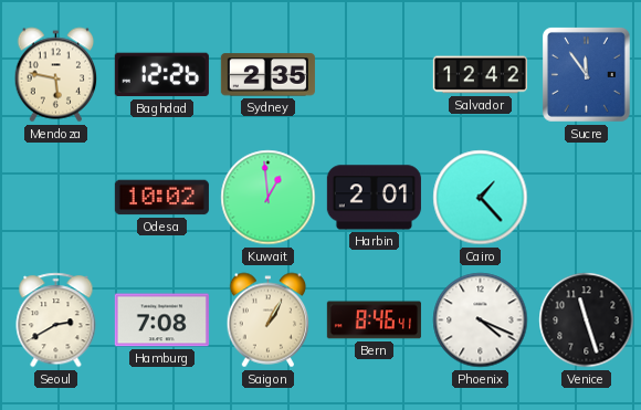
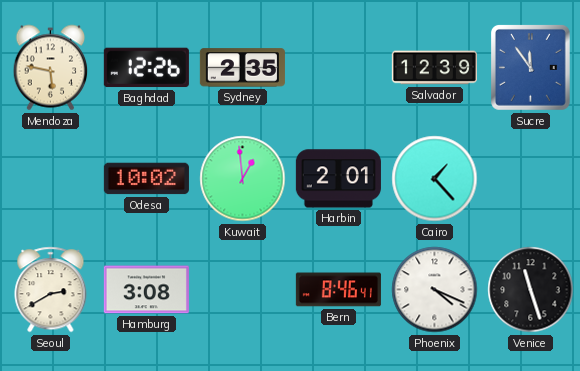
Salvador: 12:42 -> 12:39
Hamburg: 7:08 -> 3:08
Saigon: 1:05 -> none
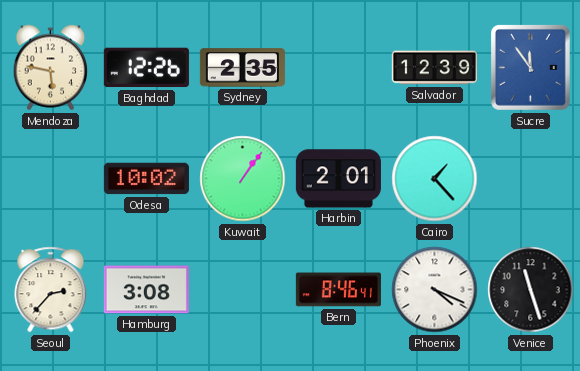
Kuwait: 12:59 -> 1:06
Seoul: 2:40 -> 2:37
